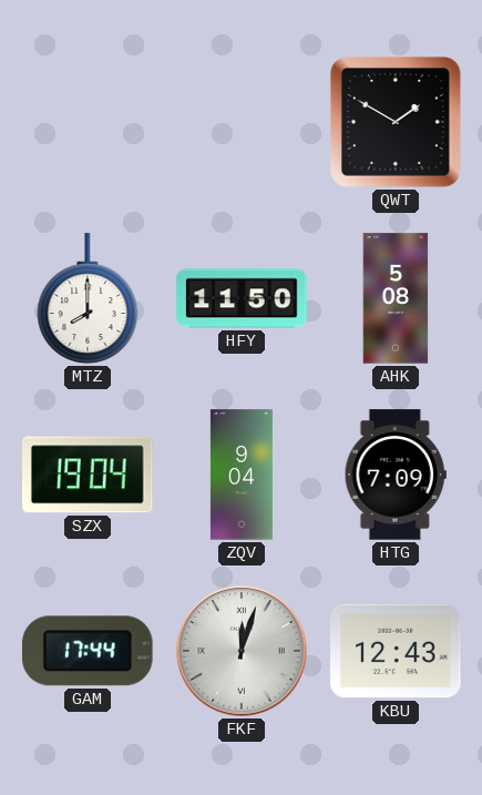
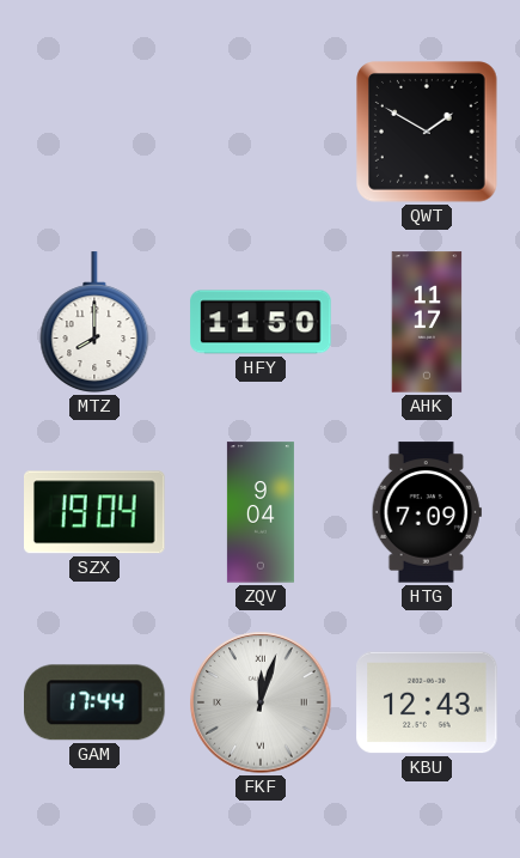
AHK: 5:08 -> 11:17
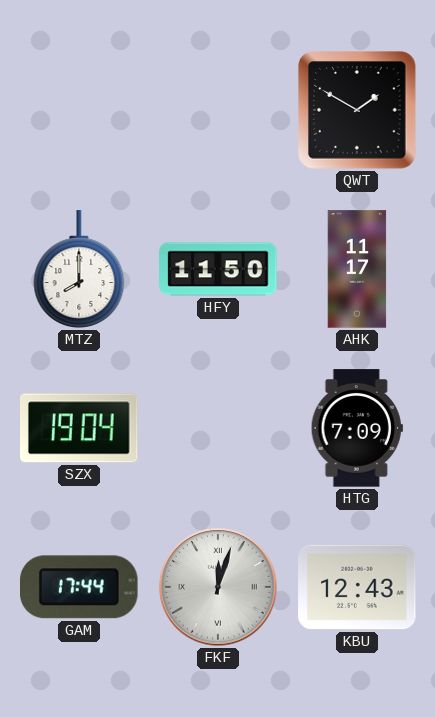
ZQV: 9:04 -> none
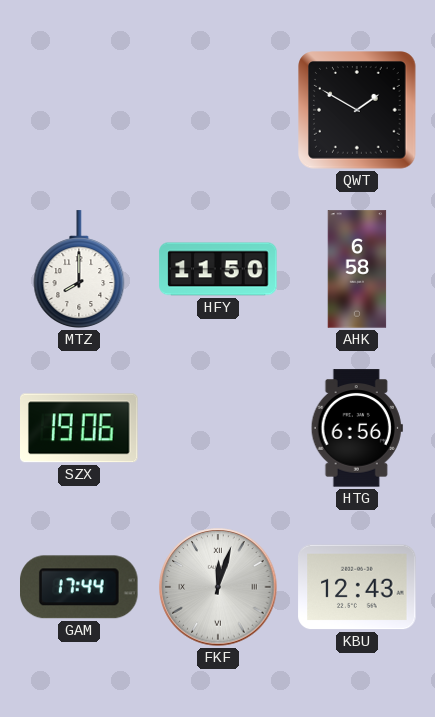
AHK: 11:17 -> 6:58
SZX: 19:04 -> 19:06
HTG: 7:09 -> 6:56
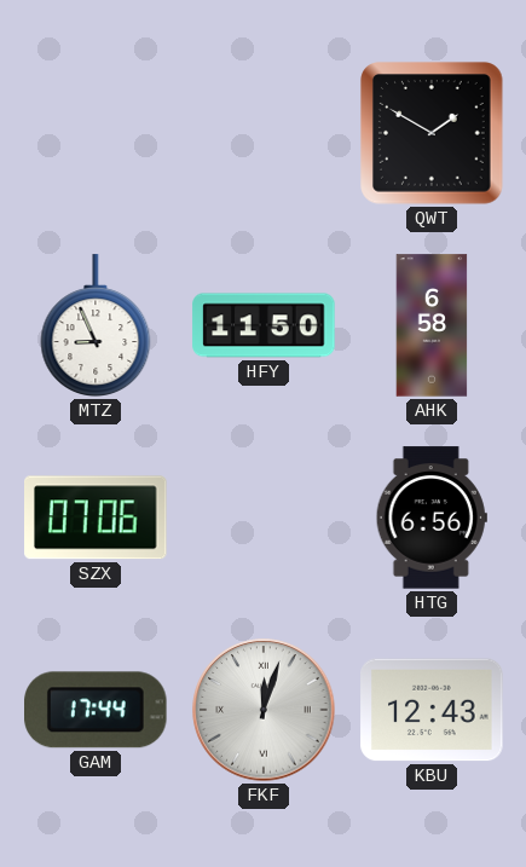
MTZ: 8:00 -> 8:56
SZX: 19:06 -> 07:06
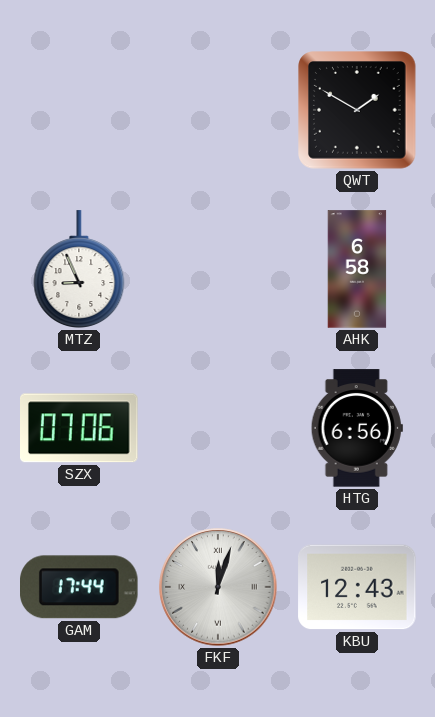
HFY: 11:50 -> none
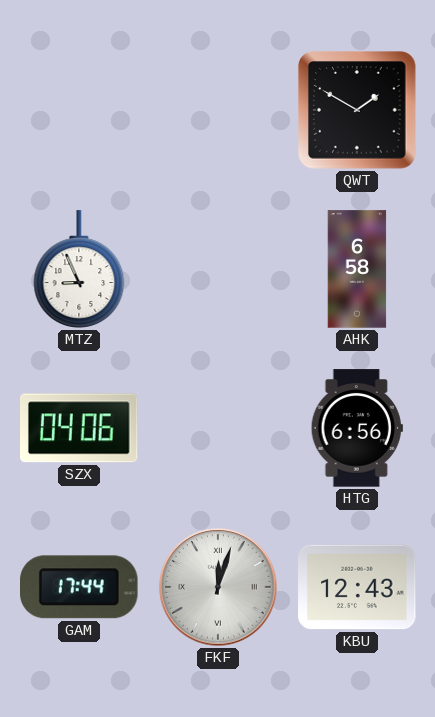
SZX: 07:06 -> 04:06
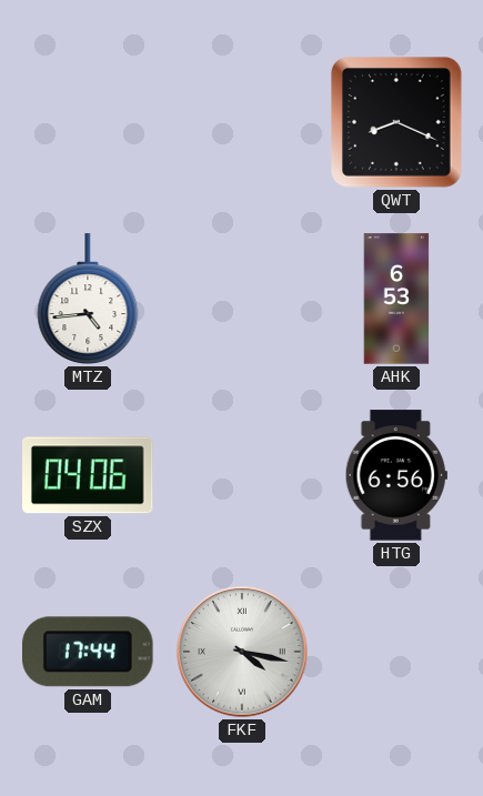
QWT: 1:50 -> 8:19
MTZ: 8:56 -> 4:44
AHK: 6:58 -> 6:53
FKF: 12:03 -> 4:17
KBU: 12:43 -> none
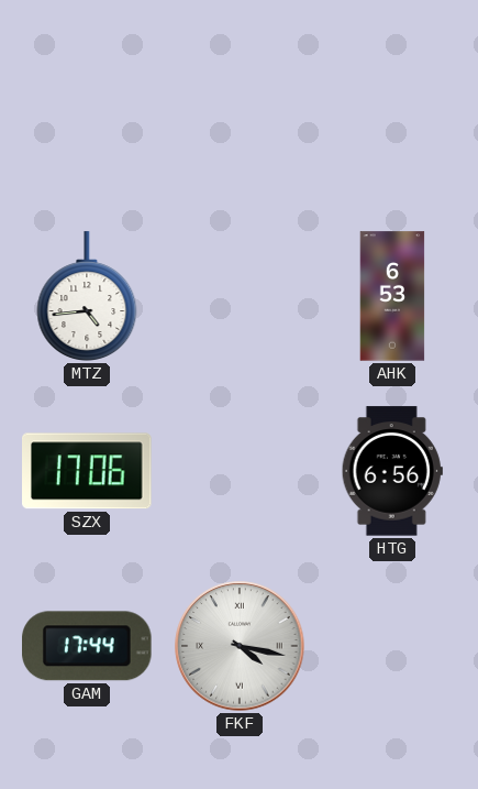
QWT: 8:19 -> none
SZX: 04:06 -> 17:06
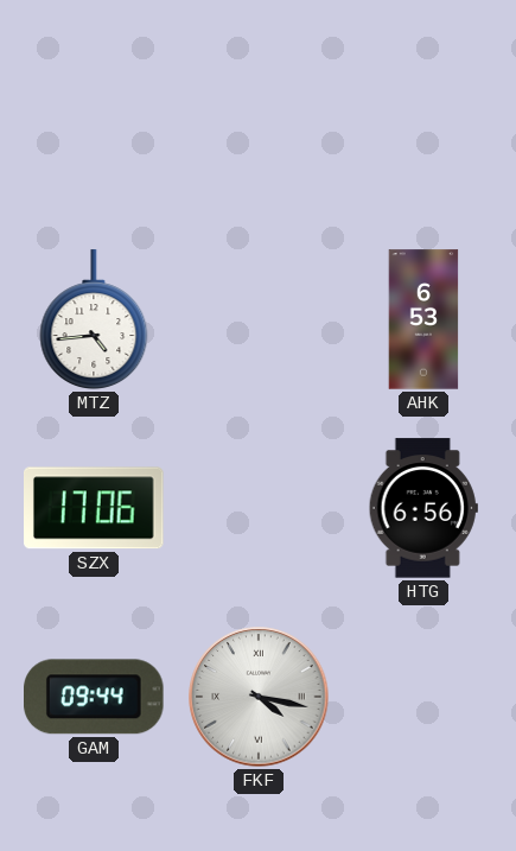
GAM: 17:44 -> 09:44
